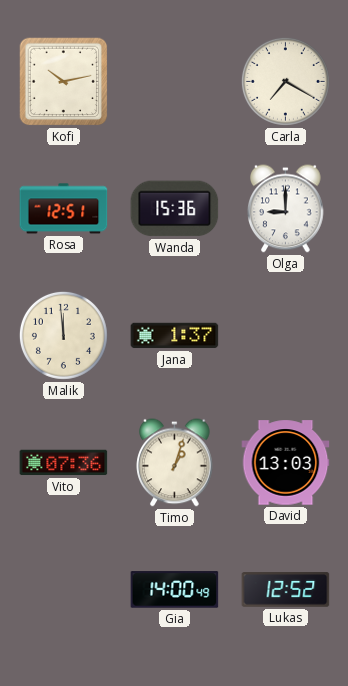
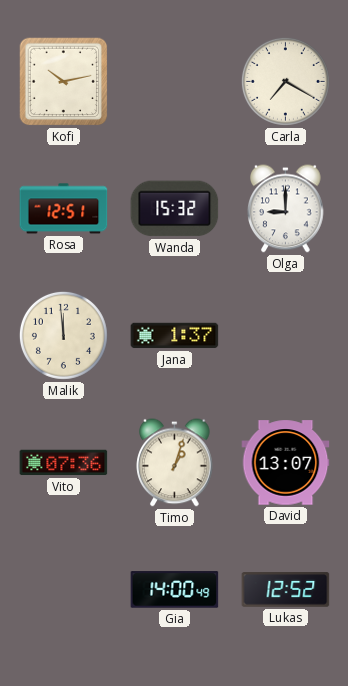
Wanda: 15:36 -> 15:32
David: 13:03 -> 13:07
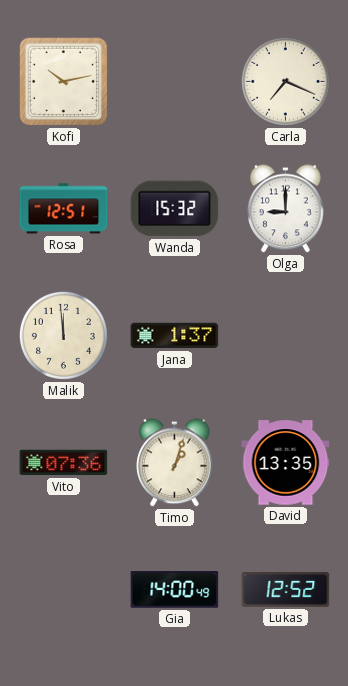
Carla: 7:20 -> 7:19
David: 13:07 -> 13:35
